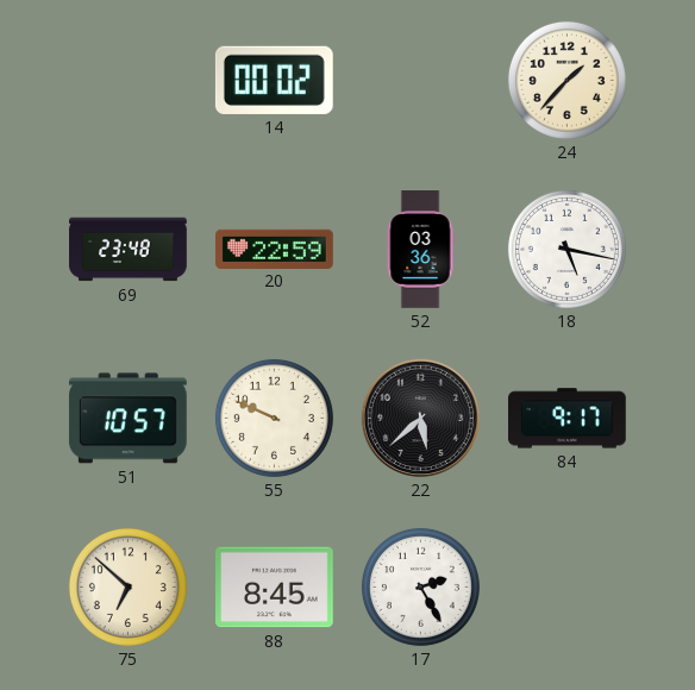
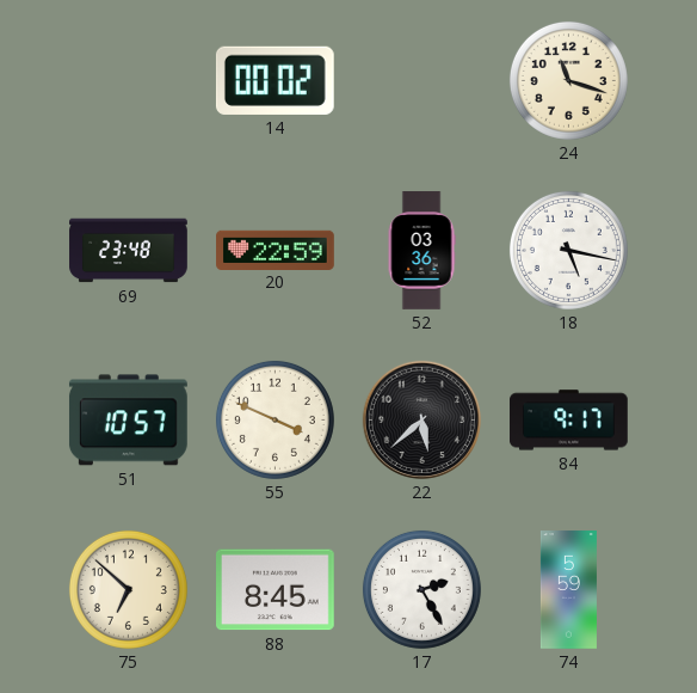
24: 1:37 -> 11:18
55: 9:49 -> 3:49
74: none -> 5:59
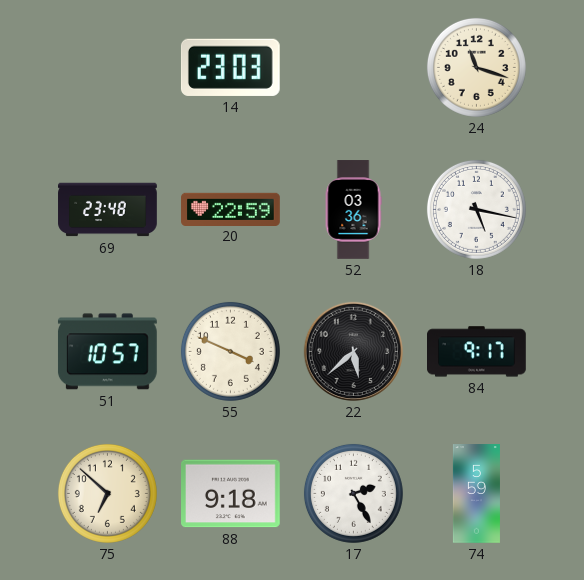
14: 00:02 -> 23:03
88: 8:45 -> 9:18
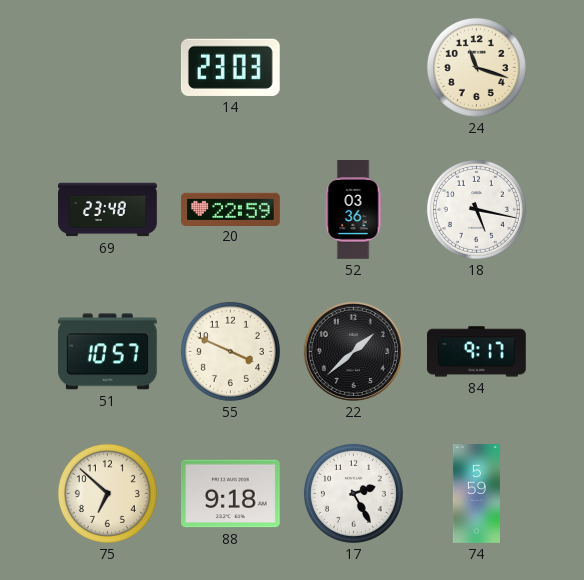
22: 5:38 -> 1:38
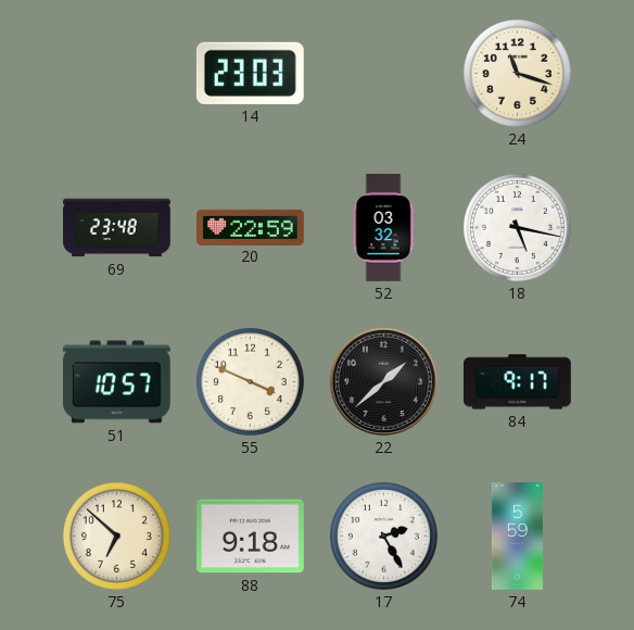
52: 03:36 -> 03:32
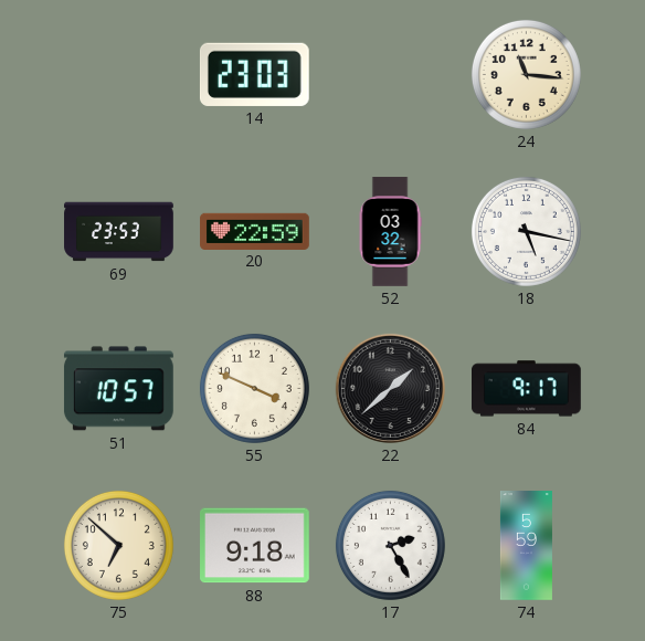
24: 11:18 -> 11:16
69: 23:48 -> 23:53
